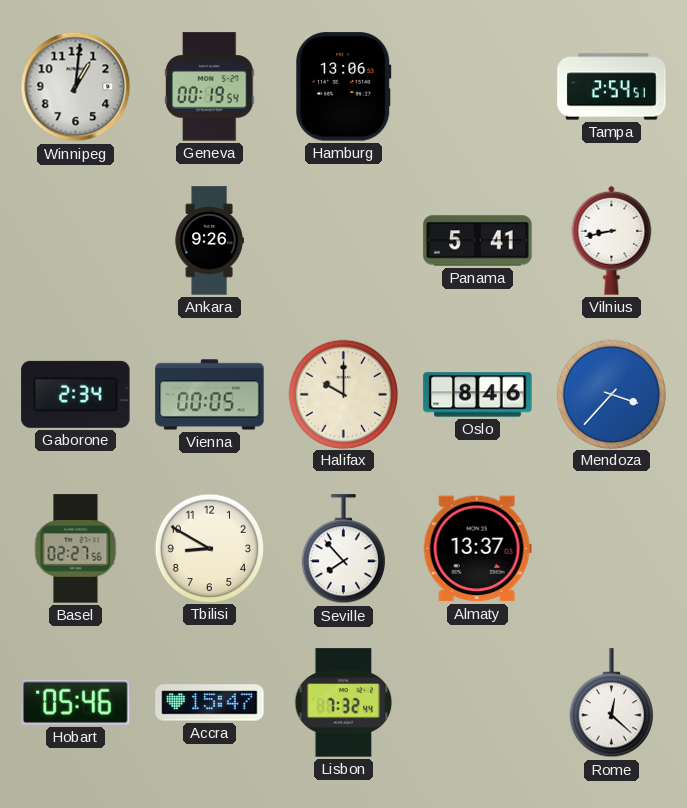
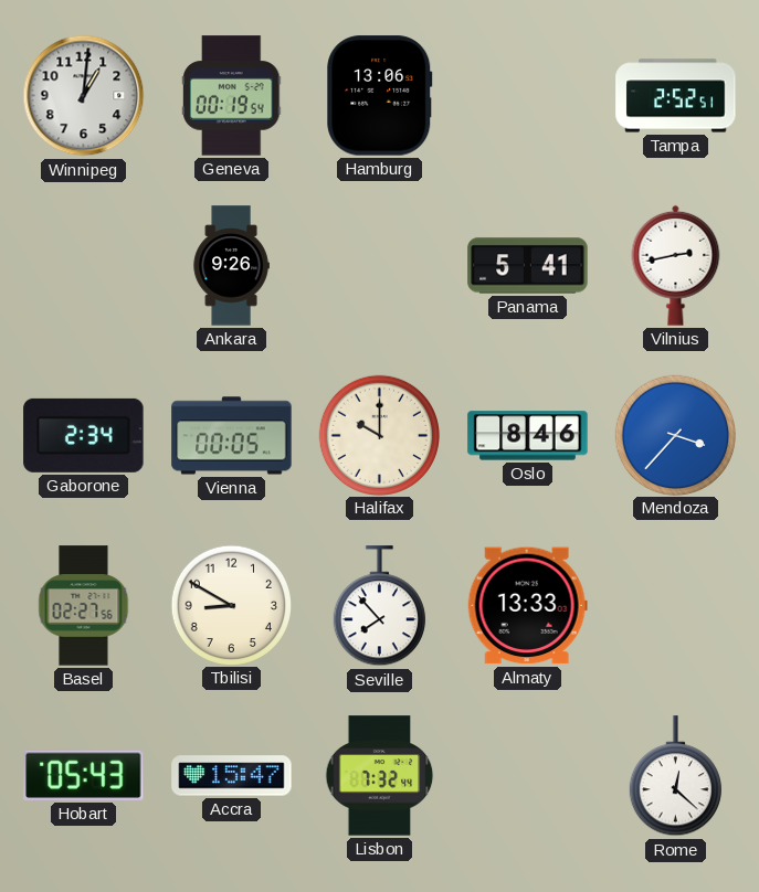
Tampa: 2:54 -> 2:52
Vilnius: 8:43 -> 2:43
Almaty: 13:37 -> 13:33
Hobart: 05:46 -> 05:43
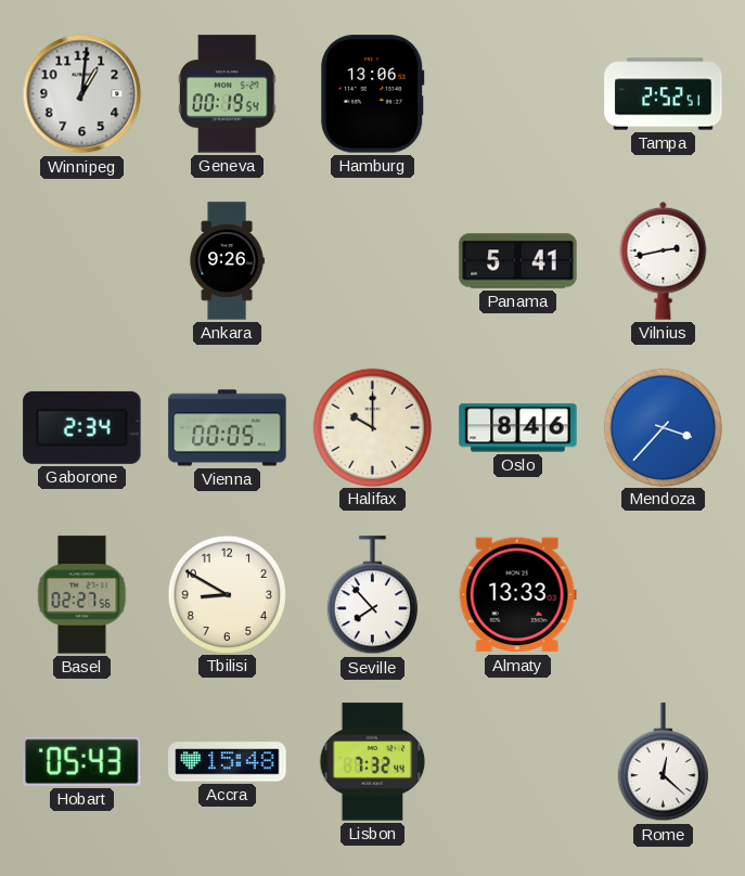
Accra: 15:47 -> 15:48
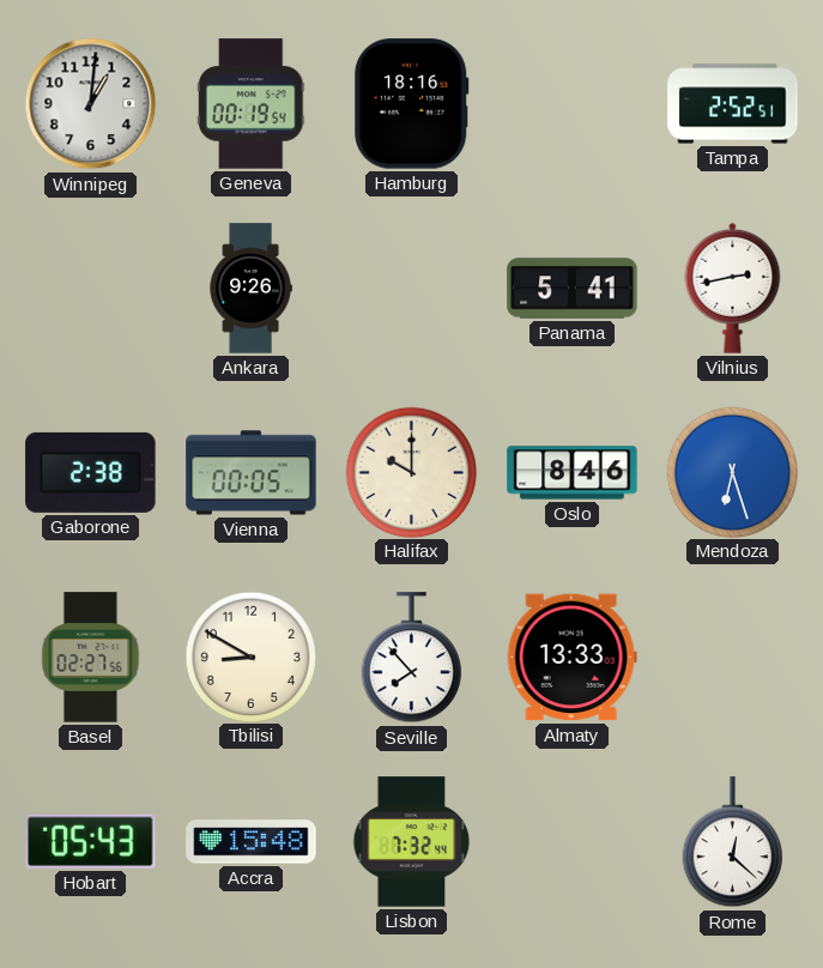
Hamburg: 13:06 -> 18:16
Gaborone: 2:34 -> 2:38
Mendoza: 3:37 -> 6:27
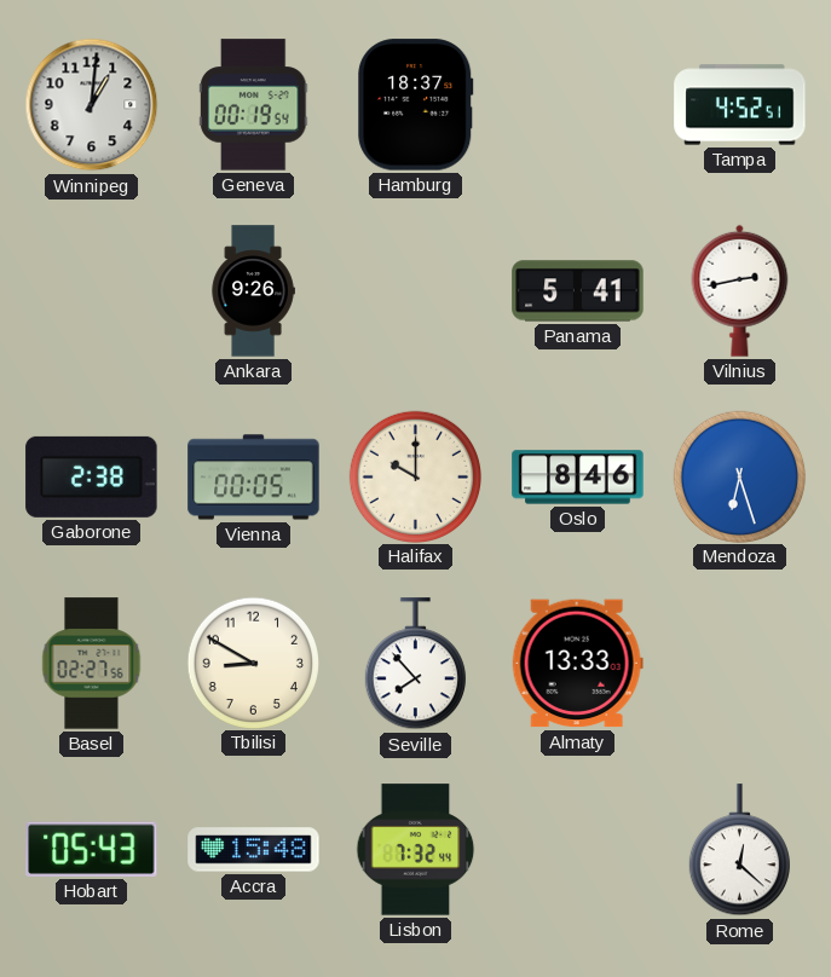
Hamburg: 18:16 -> 18:37
Tampa: 2:52 -> 4:52
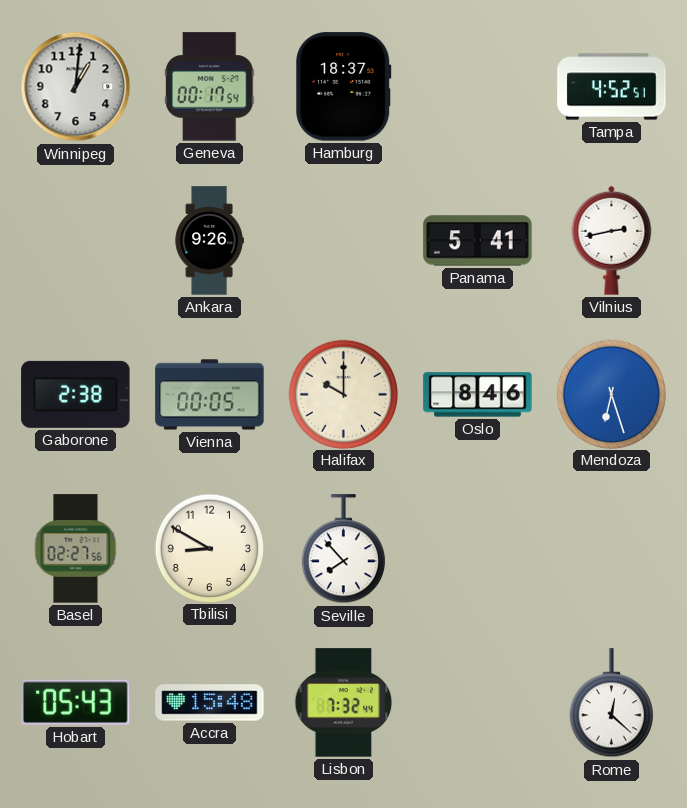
Geneva: 00:19 -> 00:17
Almaty: 13:33 -> none
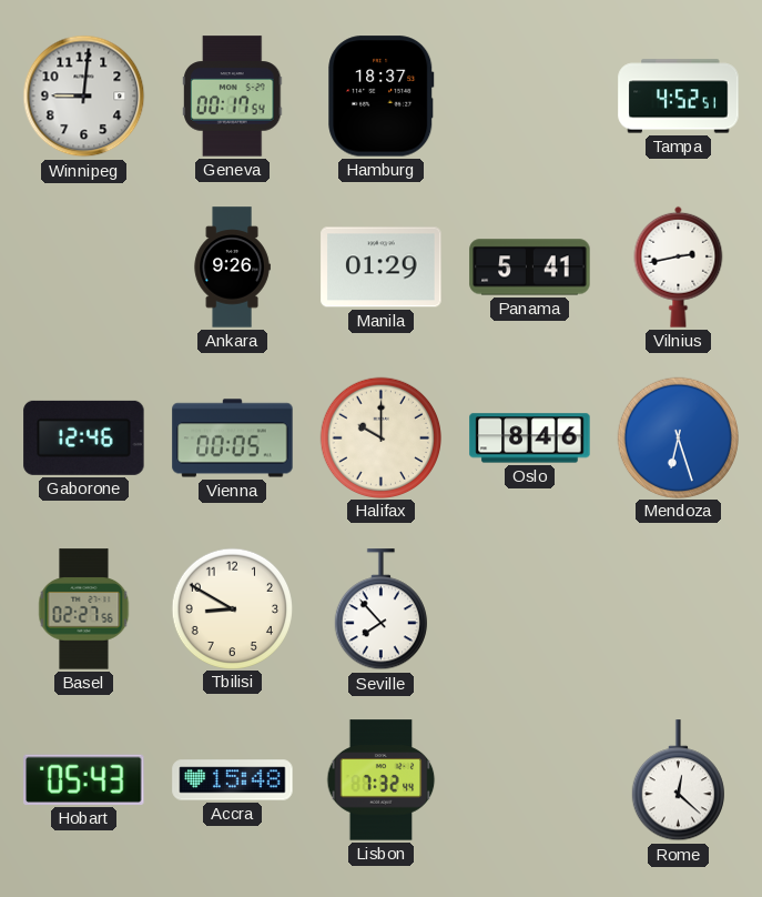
Winnipeg: 1:01 -> 9:01
Manila: none -> 01:29
Gaborone: 2:38 -> 12:46
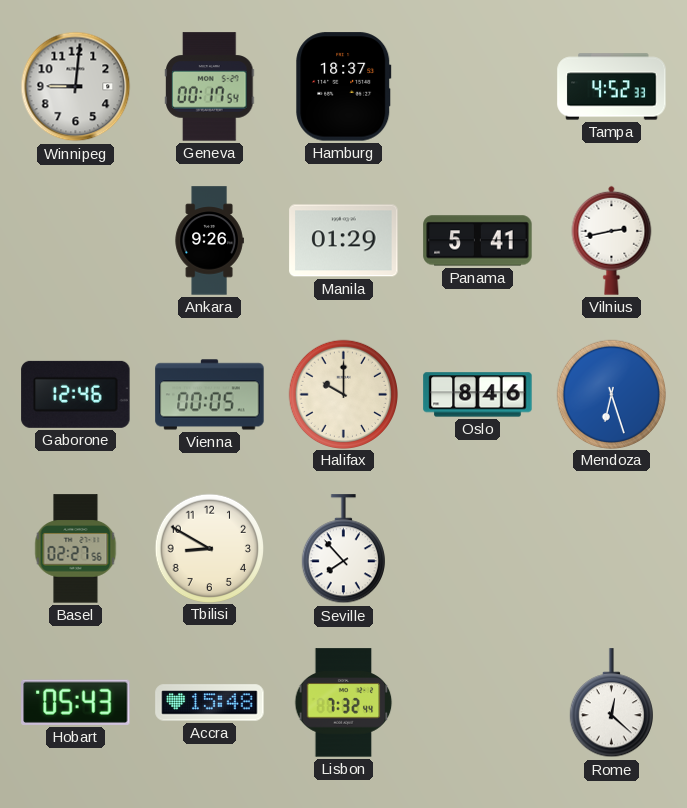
Tampa: 4:52:51 -> 4:52:33
